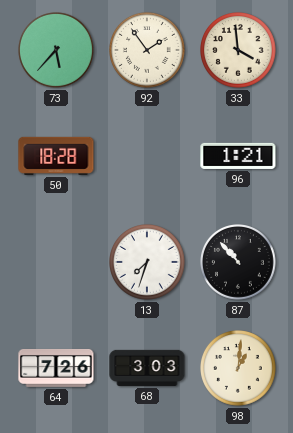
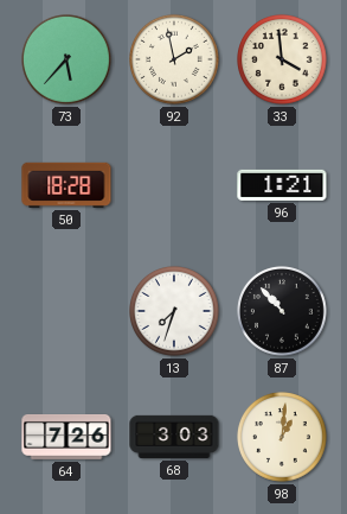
92: 1:54 -> 1:58
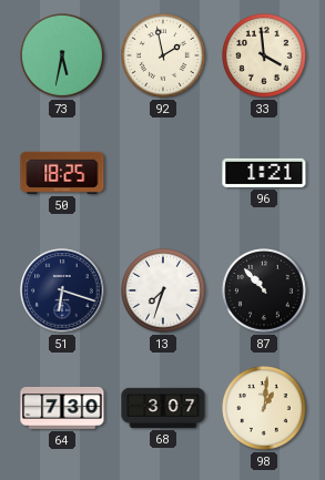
73: 5:37 -> 5:32
50: 18:28 -> 18:25
51: none -> 6:18
64: 7:26 -> 7:30
68: 3:03 -> 3:07
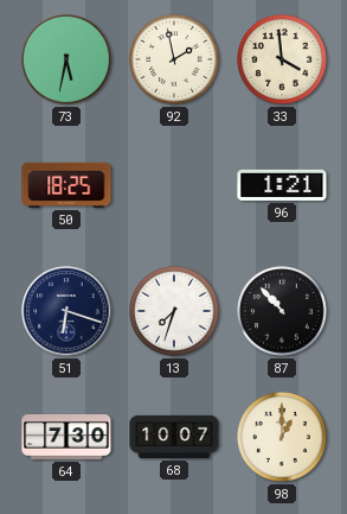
68: 3:07 -> 10:07
98: 1:01 -> 1:00
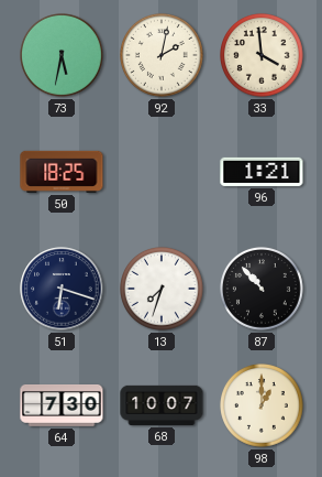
92: 1:58 -> 2:02
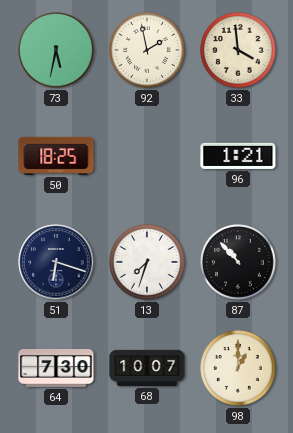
92: 2:02 -> 1:58
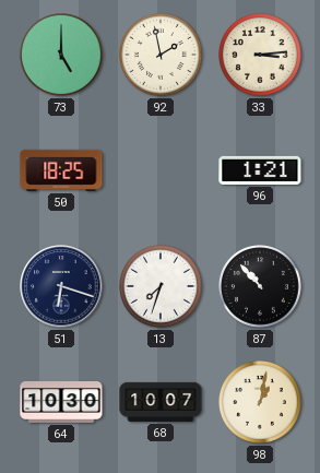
73: 5:32 -> 5:00
33: 3:59 -> 3:14
64: 7:30 -> 10:30
98: 1:00 -> 1:02
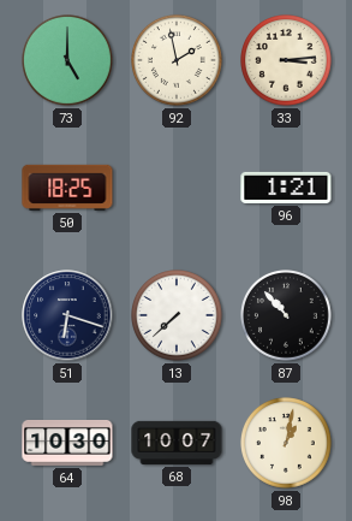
13: 7:33 -> 7:38
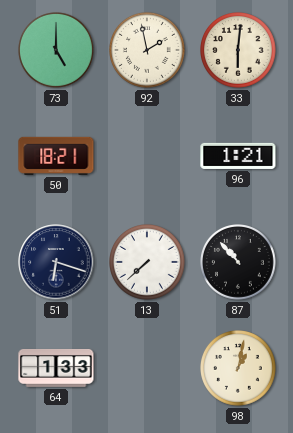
33: 3:14 -> 6:01
50: 18:25 -> 18:21
64: 10:30 -> 1:33
68: 10:07 -> none
